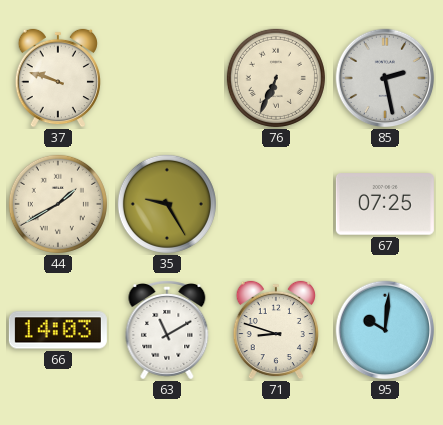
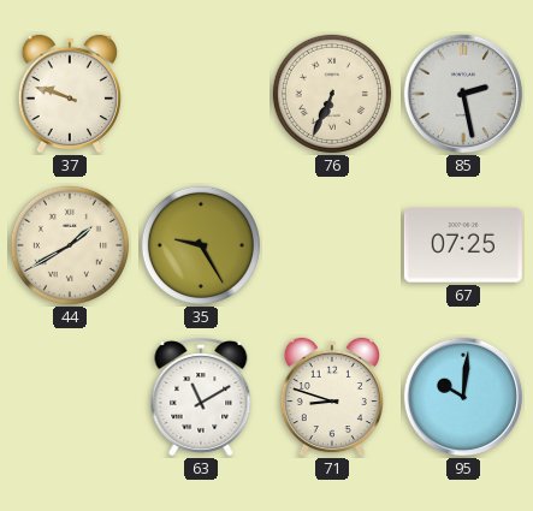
66: 14:03 -> none
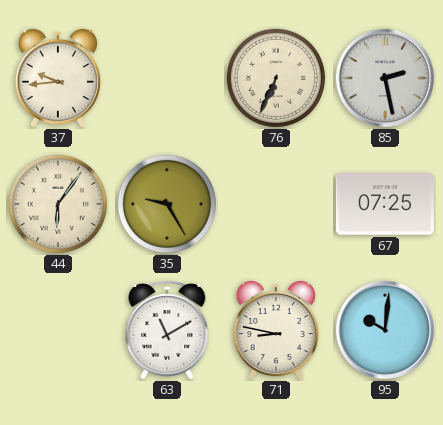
37: 9:48 -> 9:44
44: 1:40 -> 6:06
71: 8:48 -> 8:47
